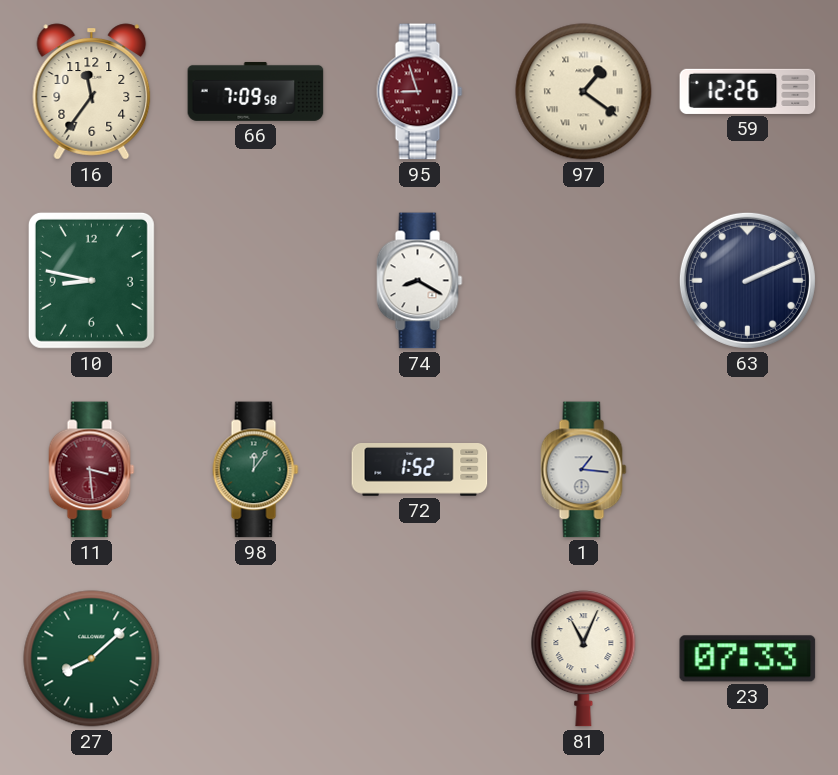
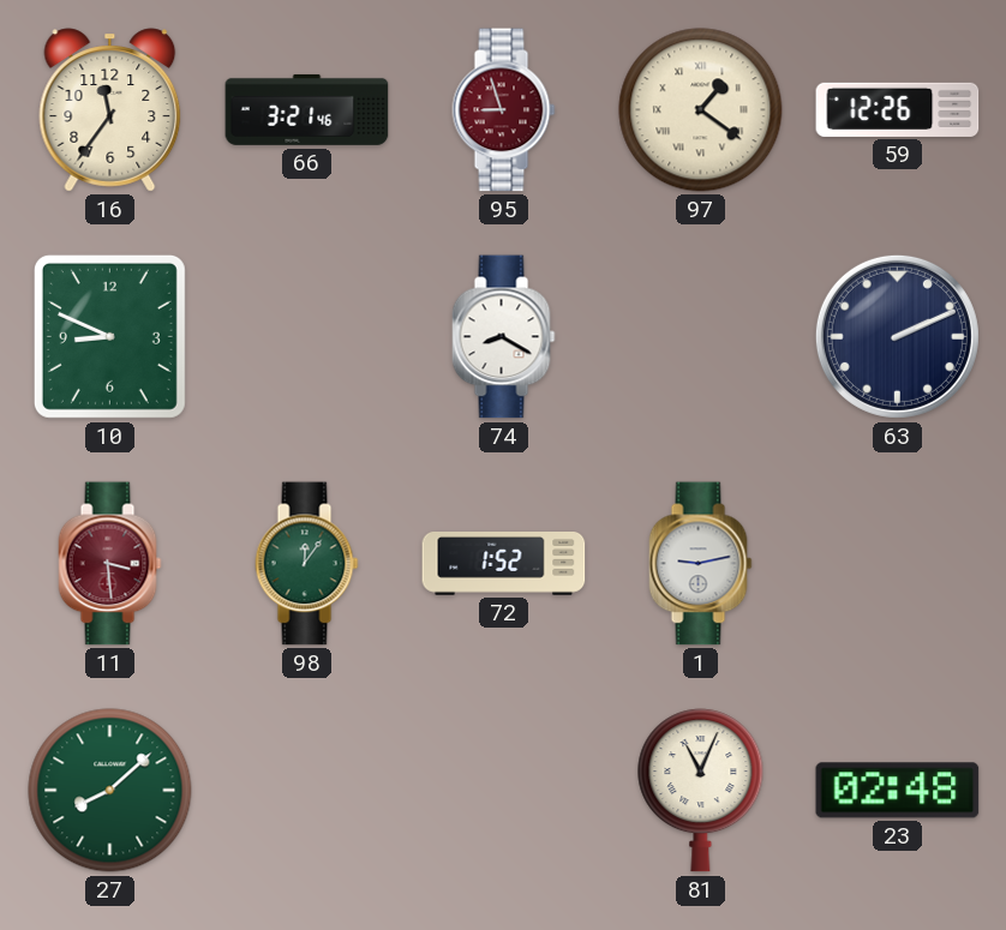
66: 7:09 -> 3:21
10: 8:47 -> 8:49
1: 1:16 -> 9:13
23: 07:33 -> 02:48
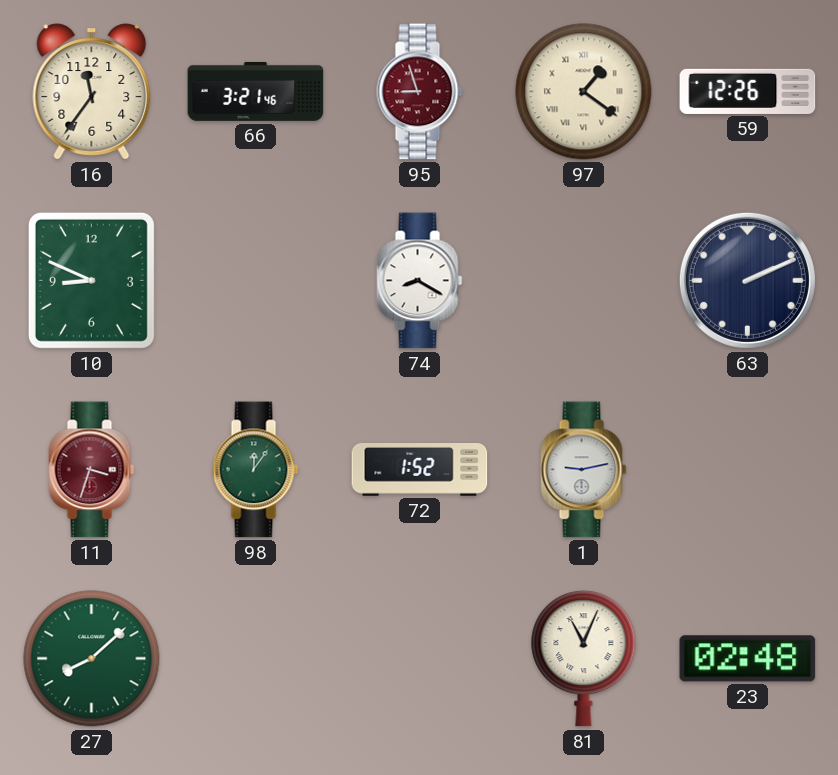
11: 3:29 -> 3:33
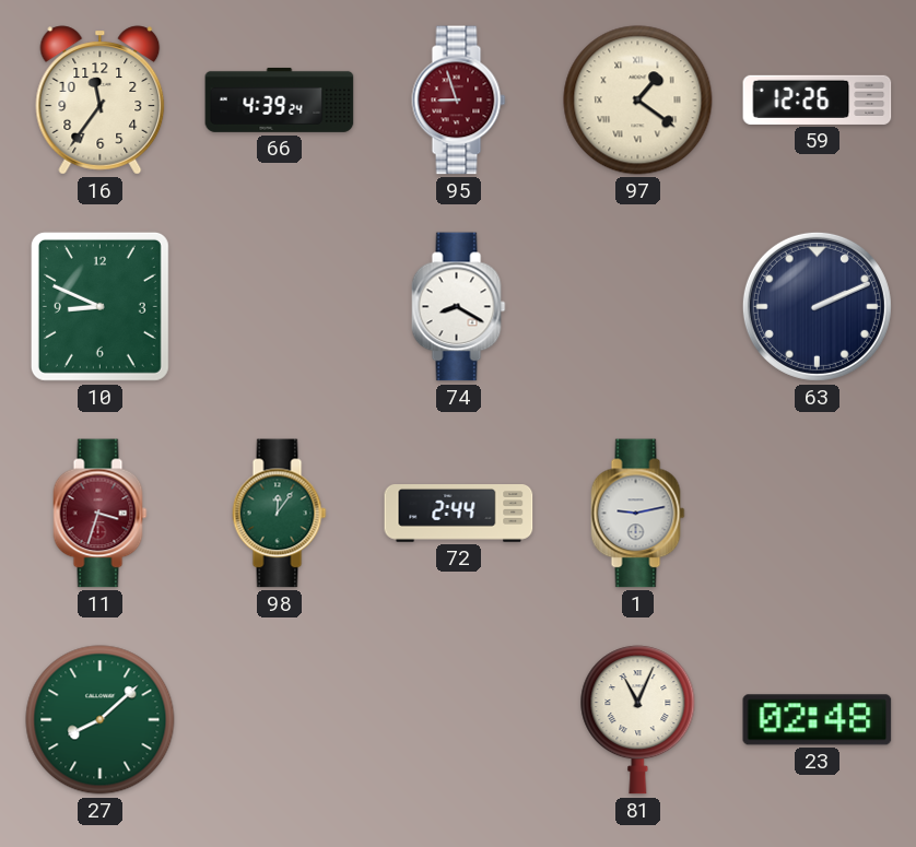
66: 3:21 -> 4:39
72: 1:52 -> 2:44
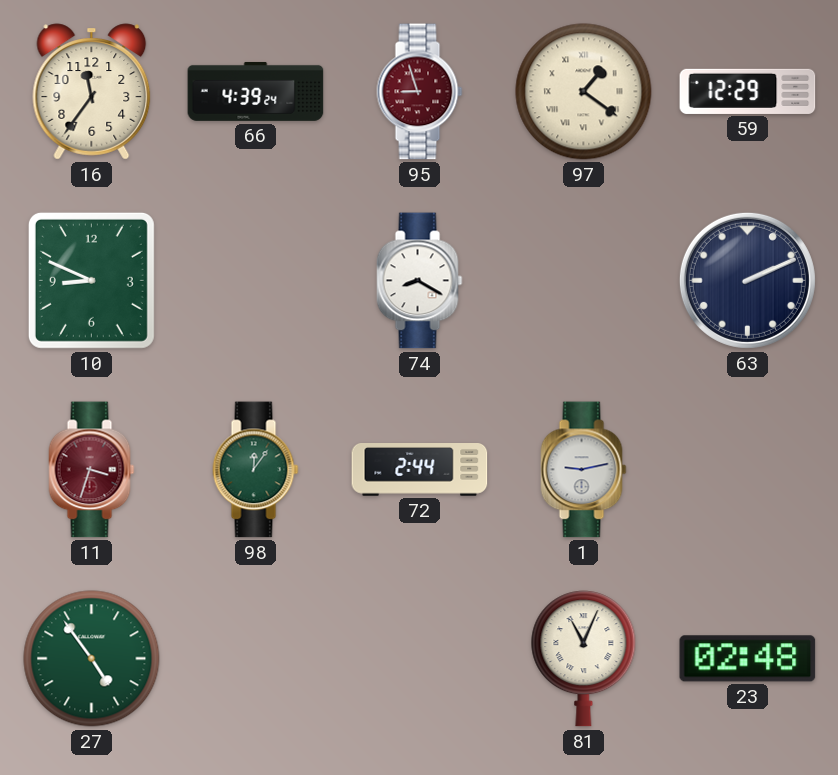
59: 12:26 -> 12:29
27: 8:08 -> 4:54
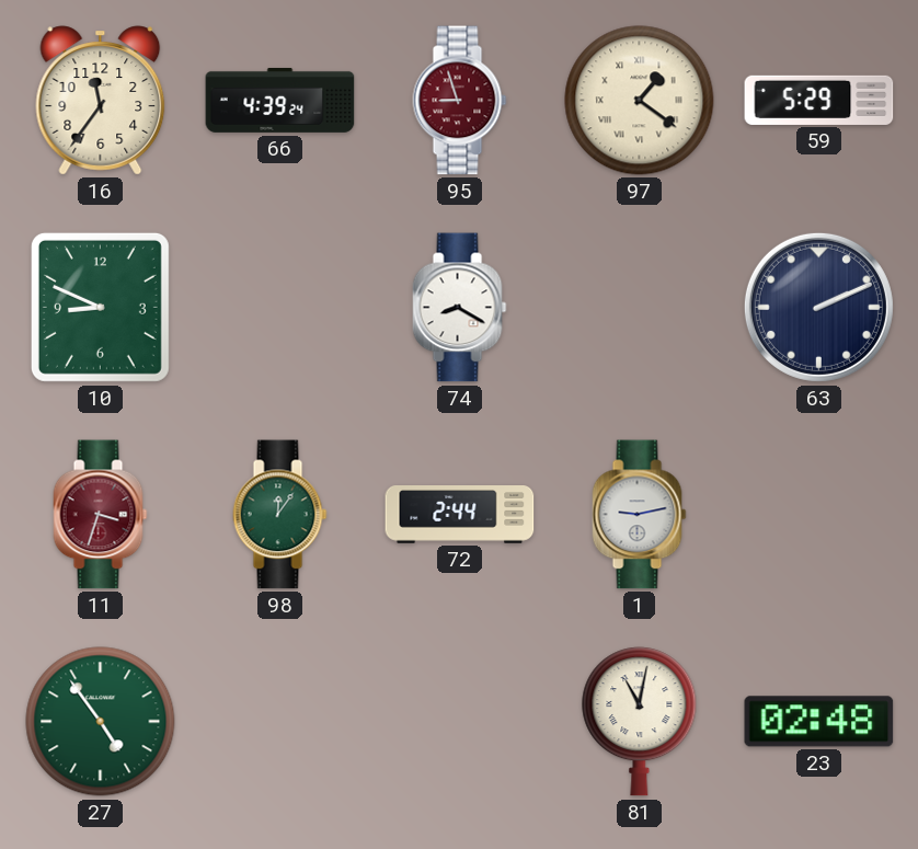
59: 12:29 -> 5:29
81: 11:04 -> 11:02
